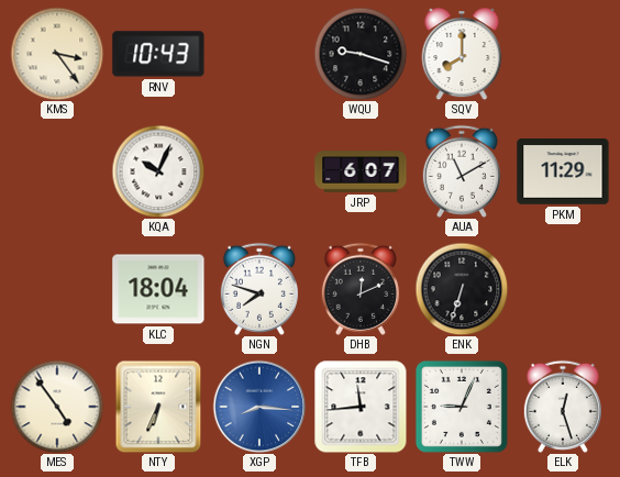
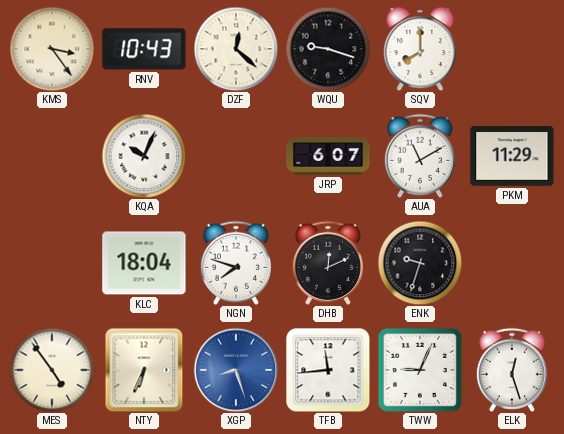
DZF: none -> 12:22
ENK: 6:33 -> 9:33
XGP: 8:16 -> 8:27
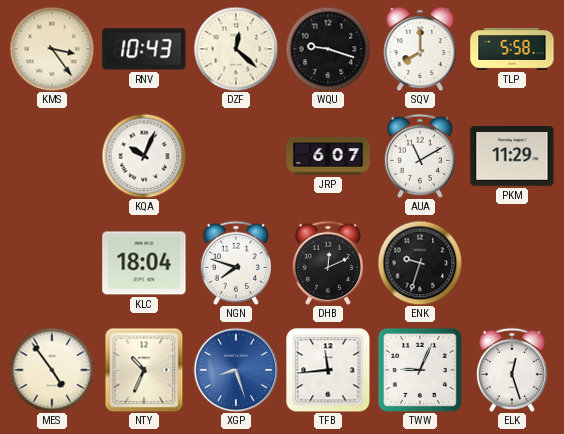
TLP: none -> 5:58
NTY: 6:34 -> 10:34
